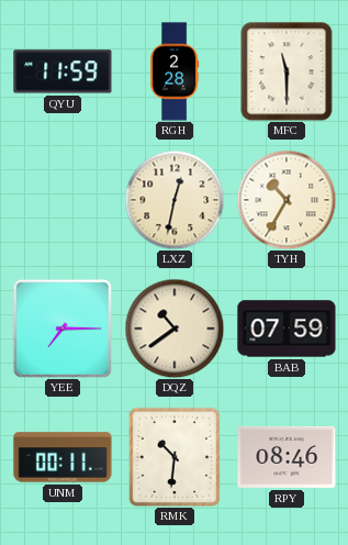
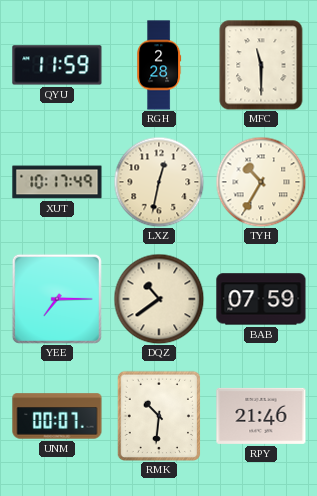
XUT: none -> 10:17
UNM: 00:11 -> 00:07
RPY: 08:46 -> 21:46
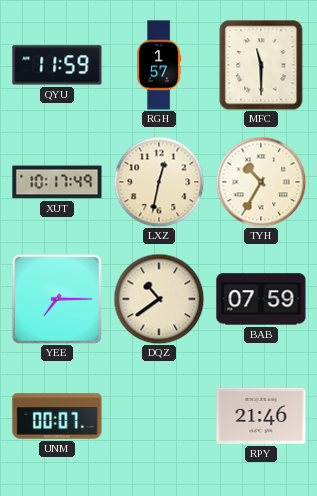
RGH: 2:28 -> 1:57
RMK: 10:31 -> none
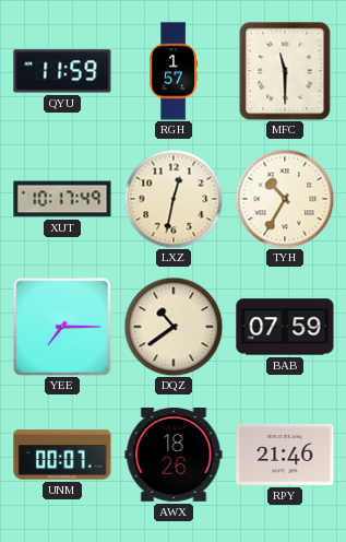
AWX: none -> 18:26
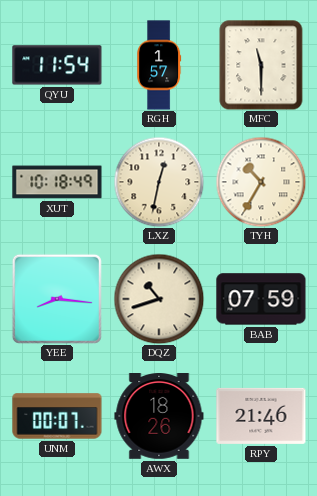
QYU: 11:59 -> 11:54
XUT: 10:17 -> 10:18
YEE: 7:15 -> 8:16
DQZ: 10:39 -> 10:42
